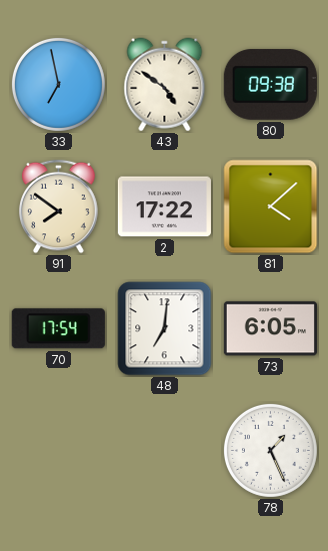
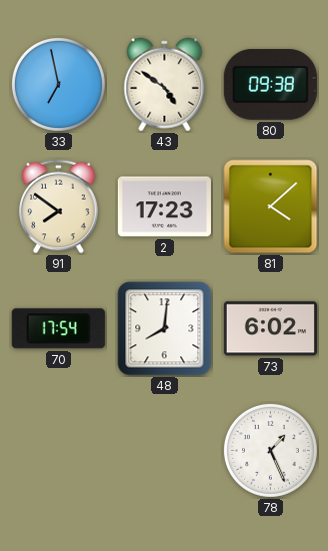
2: 17:22 -> 17:23
48: 7:01 -> 8:01
73: 6:05 -> 6:02
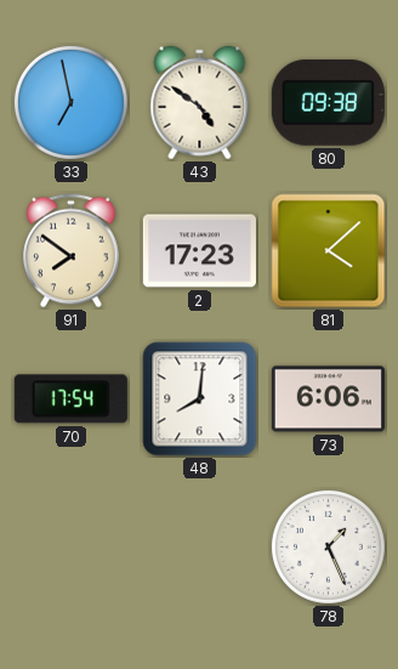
73: 6:02 -> 6:06
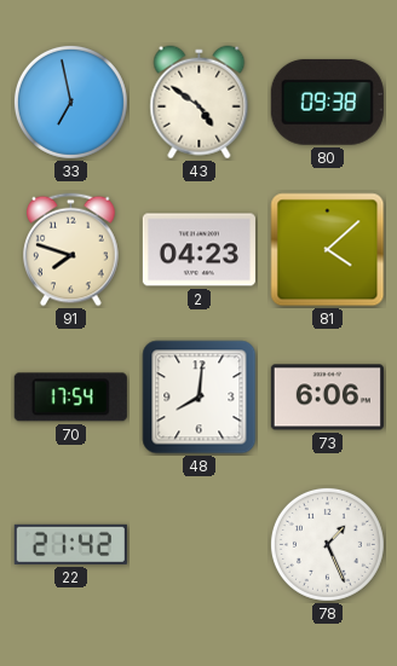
91: 7:51 -> 7:48
2: 17:23 -> 04:23
22: none -> 21:42
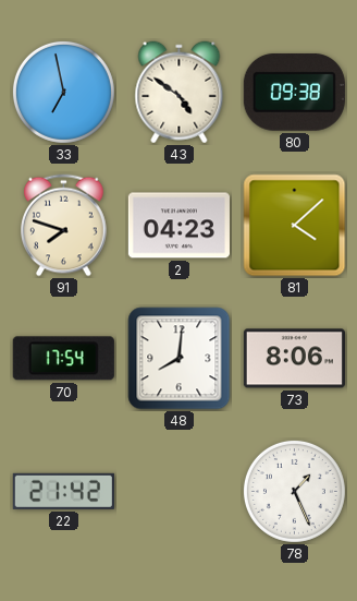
73: 6:06 -> 8:06
